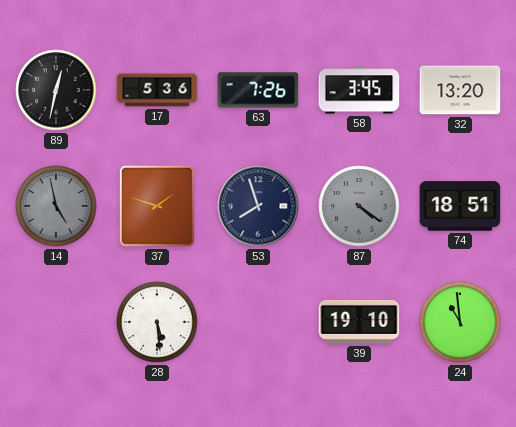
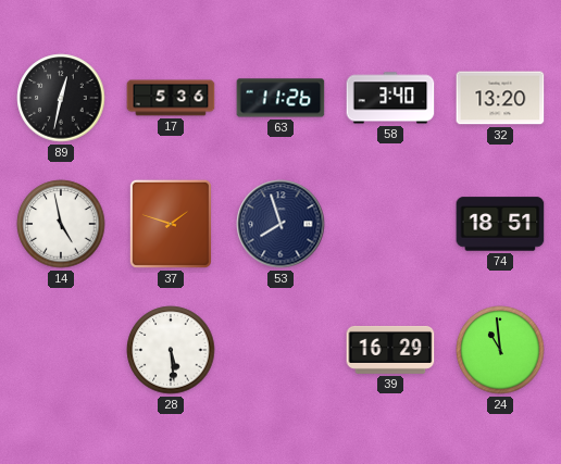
63: 7:26 -> 11:26
58: 3:45 -> 3:40
14 dial: grey -> white
87: 4:21 -> none
39: 19:10 -> 16:29
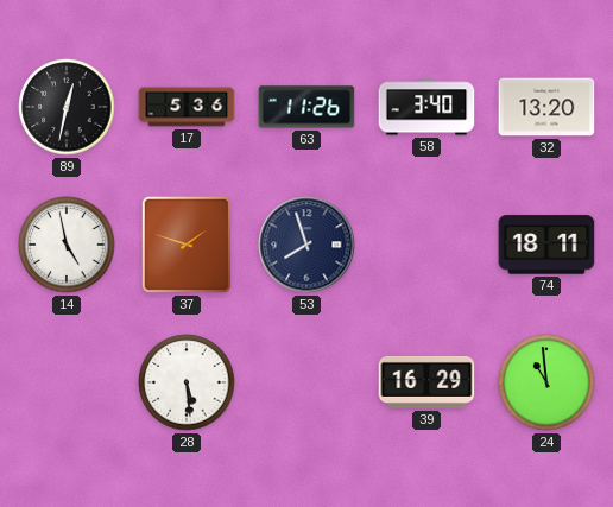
74: 18:51 -> 18:11
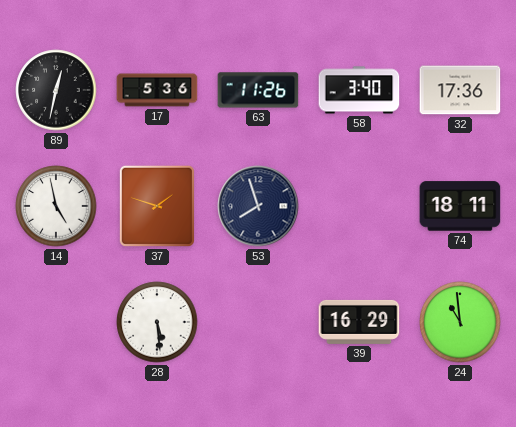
32: 13:20 -> 17:36
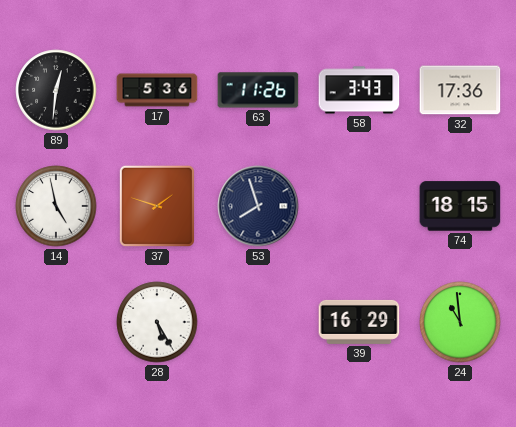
89: 12:32 -> 12:31
58: 3:40 -> 3:43
74: 18:11 -> 18:15
28: 5:29 -> 5:25
